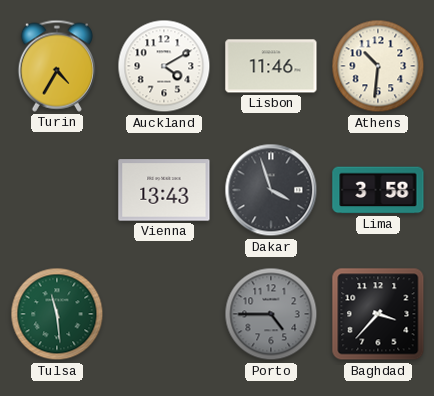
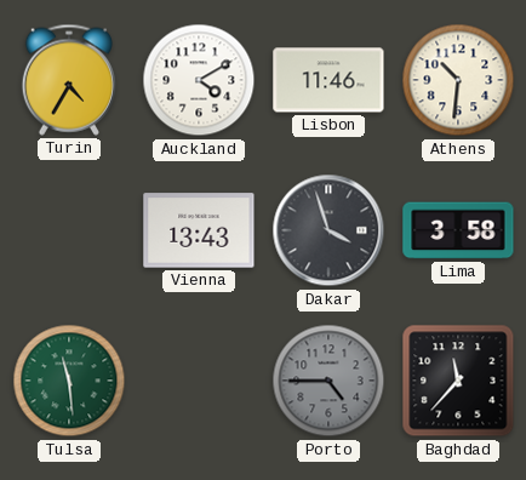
Baghdad: 3:37 -> 11:37
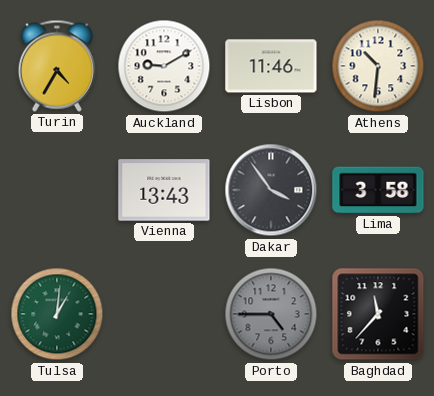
Auckland: 4:10 -> 9:10
Dakar: 3:57 -> 3:54
Tulsa: 11:29 -> 1:01
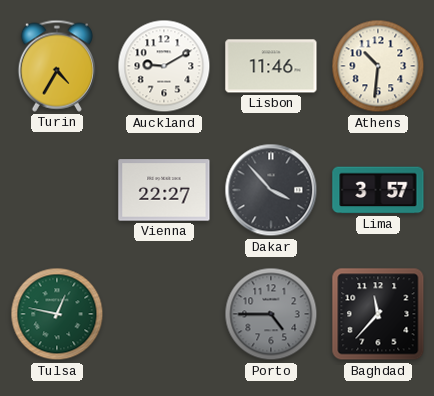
Vienna: 13:43 -> 22:27
Dakar: 3:54 -> 3:53
Lima: 3:58 -> 3:57
Tulsa: 1:01 -> 12:47
